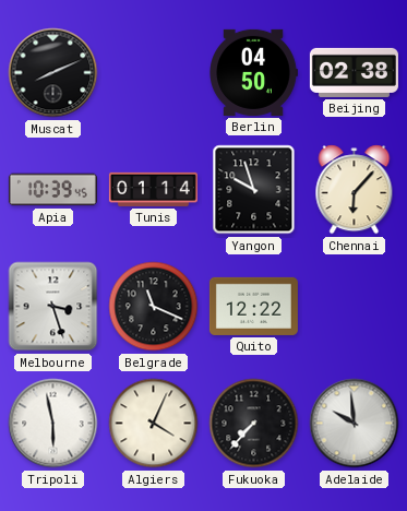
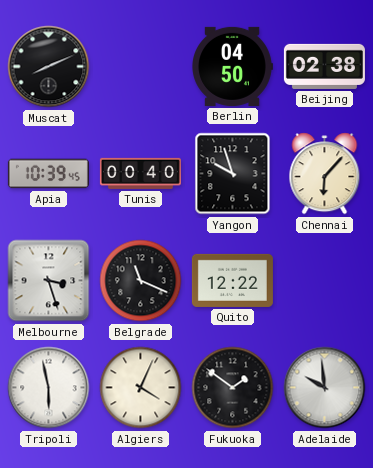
Tunis: 01:14 -> 00:40
Fukuoka: 7:37 -> 1:51
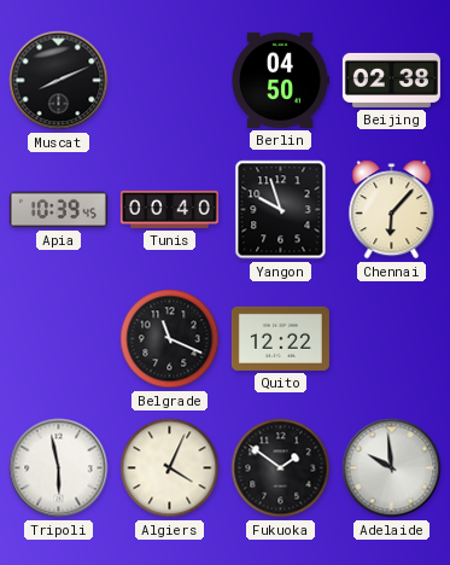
Melbourne: 3:27 -> none
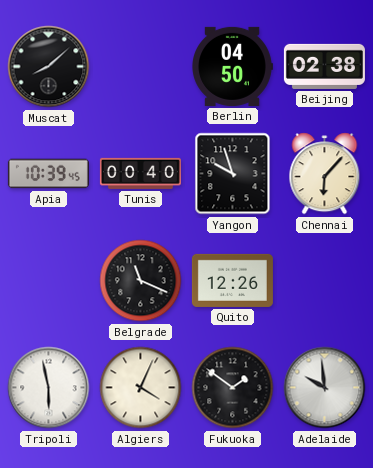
Muscat: 8:11 -> 8:08
Quito: 12:22 -> 12:26
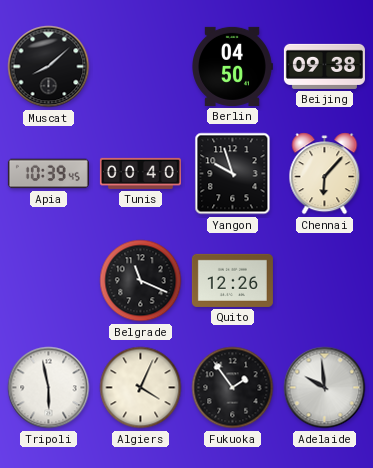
Beijing: 02:38 -> 09:38
Fukuoka: 1:51 -> 1:54
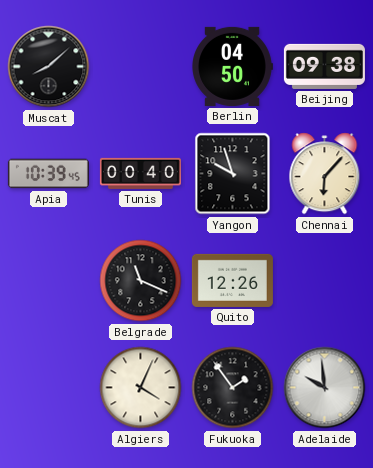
Tripoli: 5:58 -> none
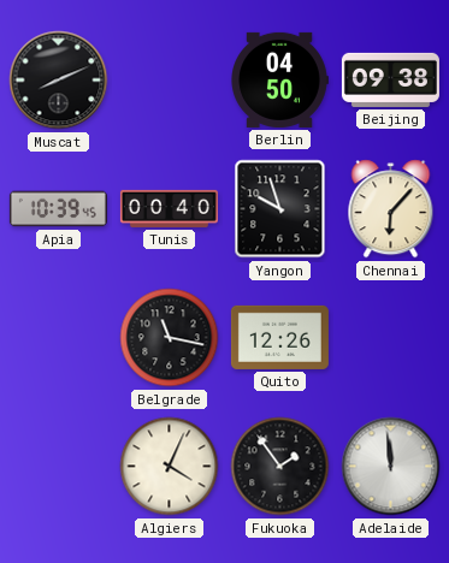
Muscat: 8:08 -> 8:11
Belgrade: 11:19 -> 11:17
Adelaide: 9:59 -> 11:59
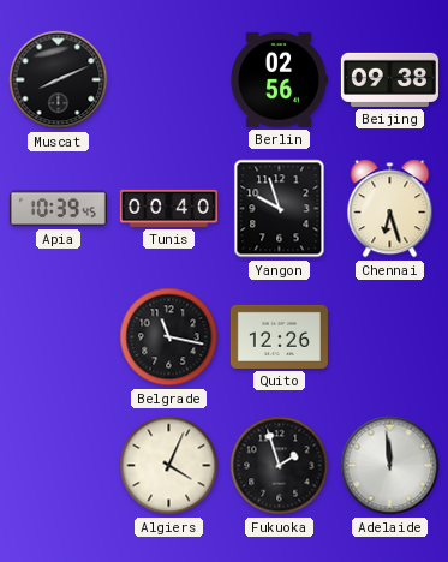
Berlin: 04:50 -> 02:56
Chennai: 6:07 -> 6:27
Fukuoka: 1:54 -> 1:57
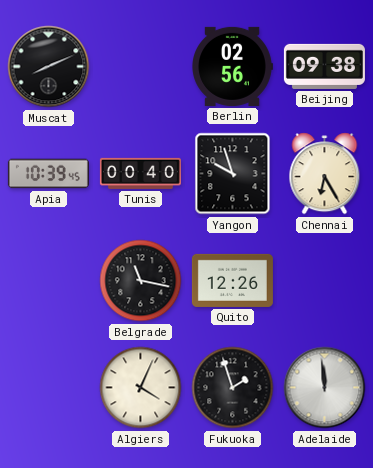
Chennai: 6:27 -> 6:25
